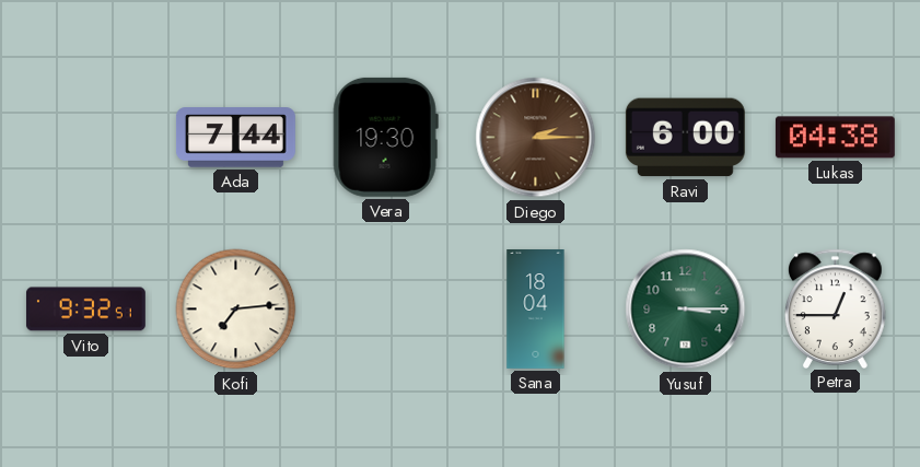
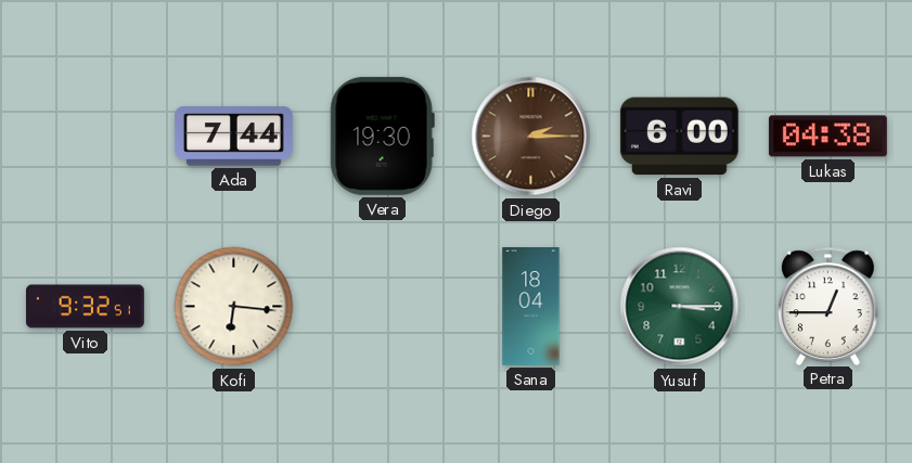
Kofi: 7:14 -> 6:16
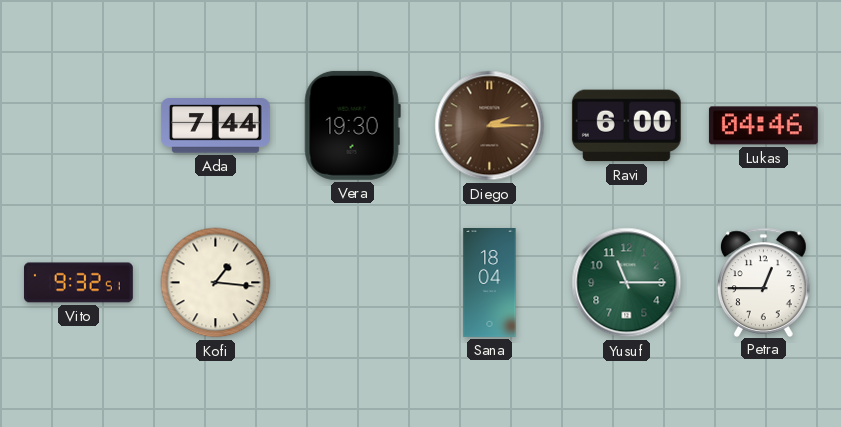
Lukas: 04:38 -> 04:46
Kofi: 6:16 -> 1:16
Yusuf: 3:15 -> 11:15
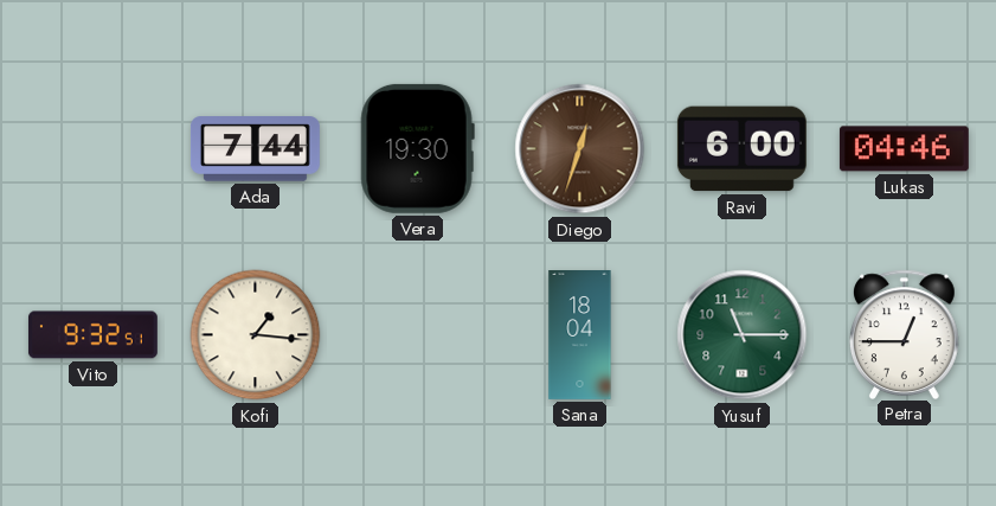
Diego: 2:15 -> 12:33
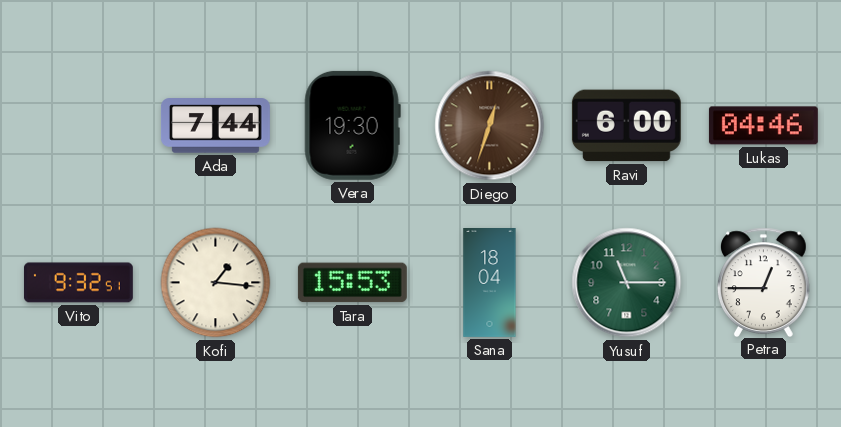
Tara: none -> 15:53
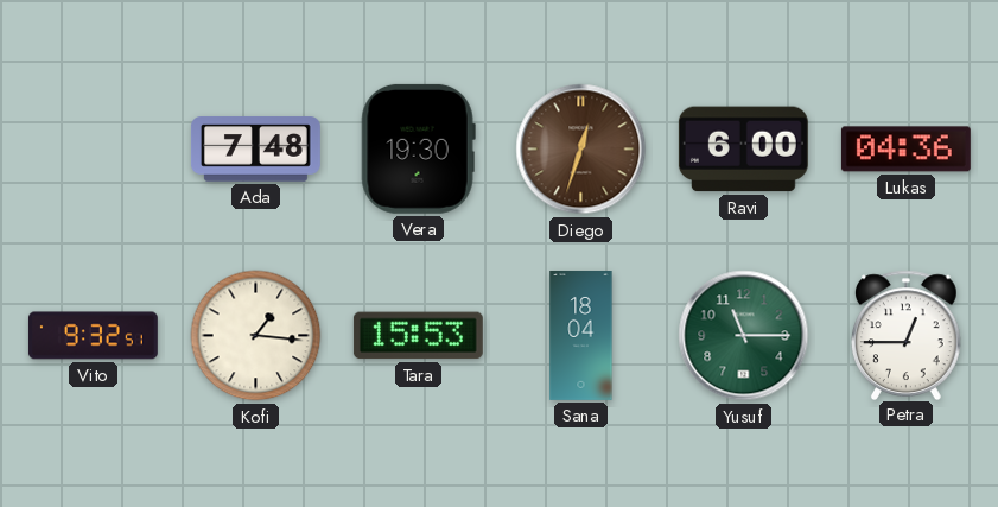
Ada: 7:44 -> 7:48
Lukas: 04:46 -> 04:36
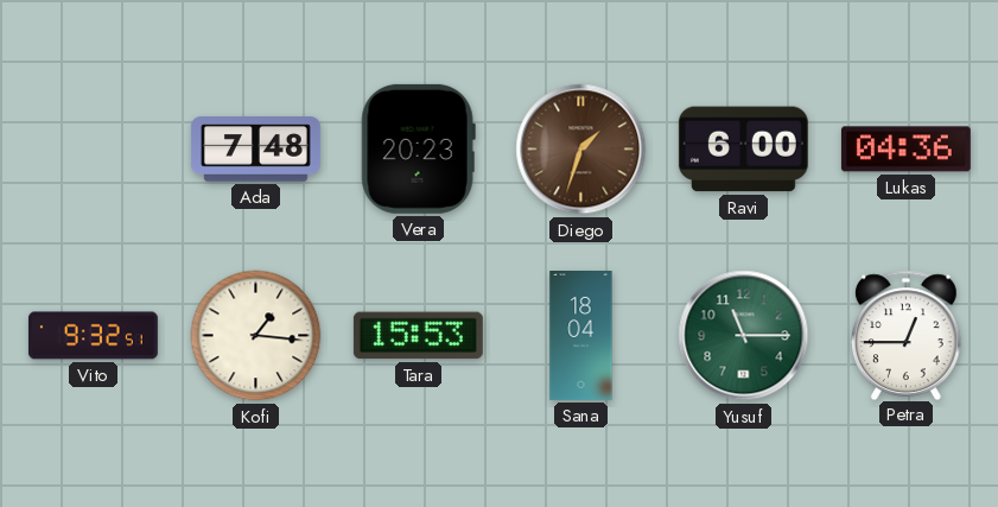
Vera: 19:30 -> 20:23
Diego: 12:33 -> 1:33
